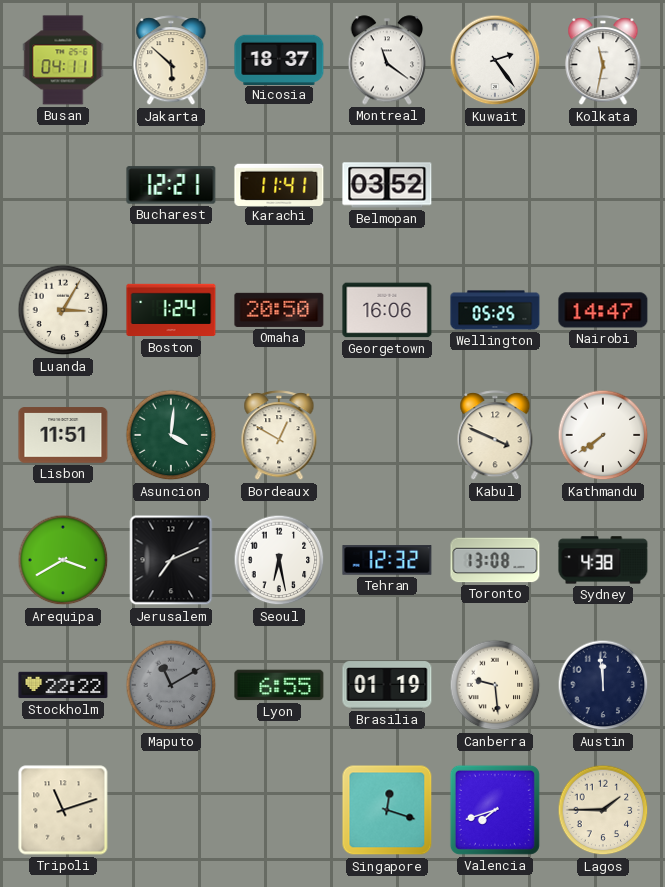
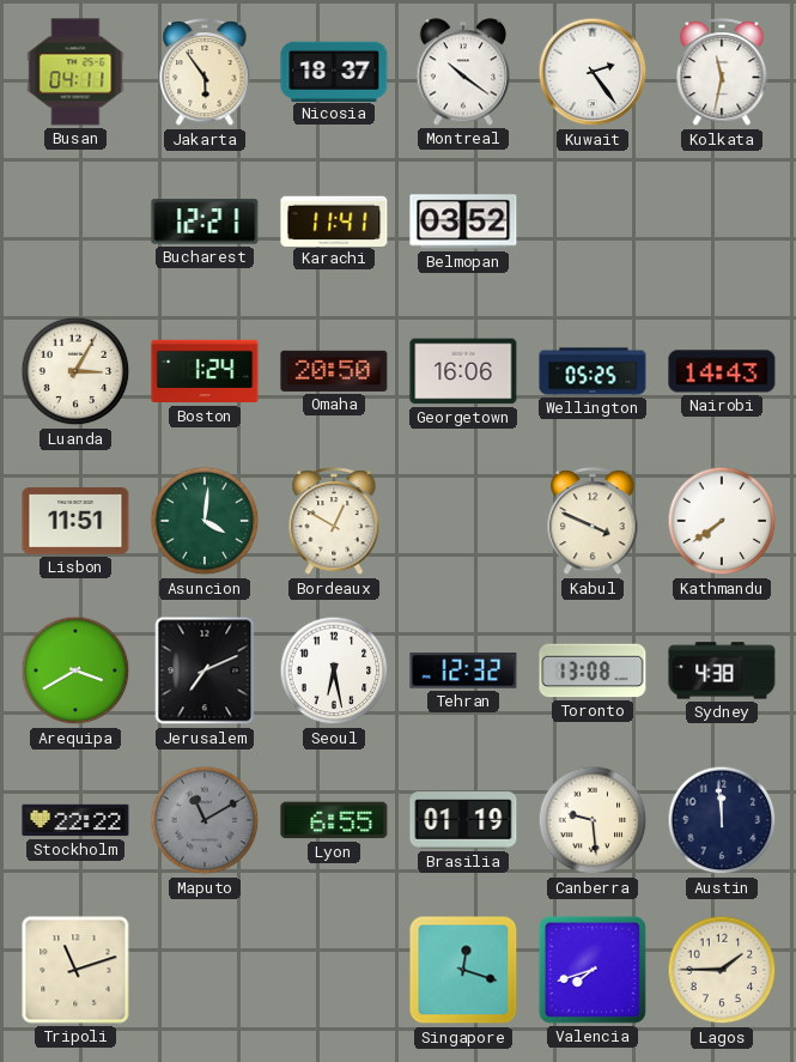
Jakarta: 5:52 -> 5:54
Montreal: 11:21 -> 10:21
Nairobi: 14:47 -> 14:43
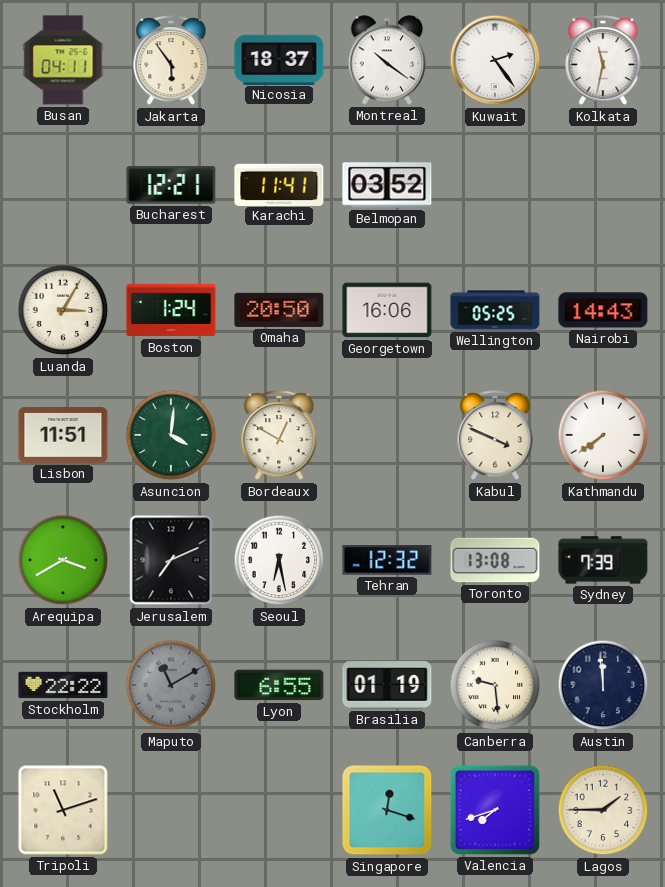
Sydney: 4:38 -> 7:39
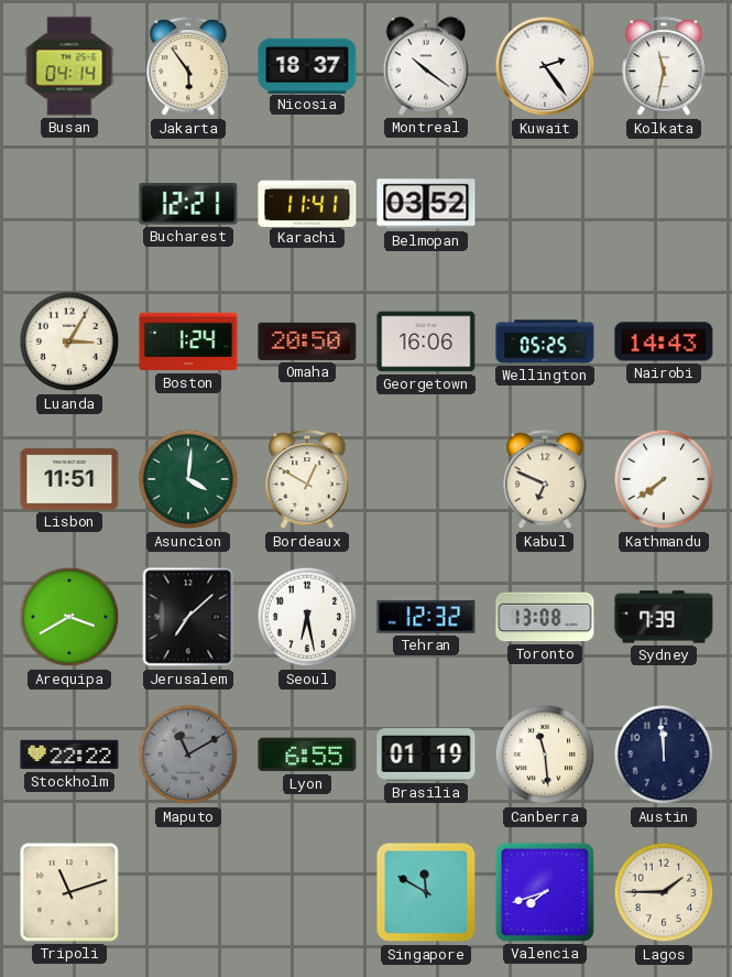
Busan: 04:11 -> 04:14
Kabul: 3:49 -> 6:49
Jerusalem: 7:11 -> 7:08
Canberra: 9:29 -> 11:29
Singapore: 12:18 -> 11:50
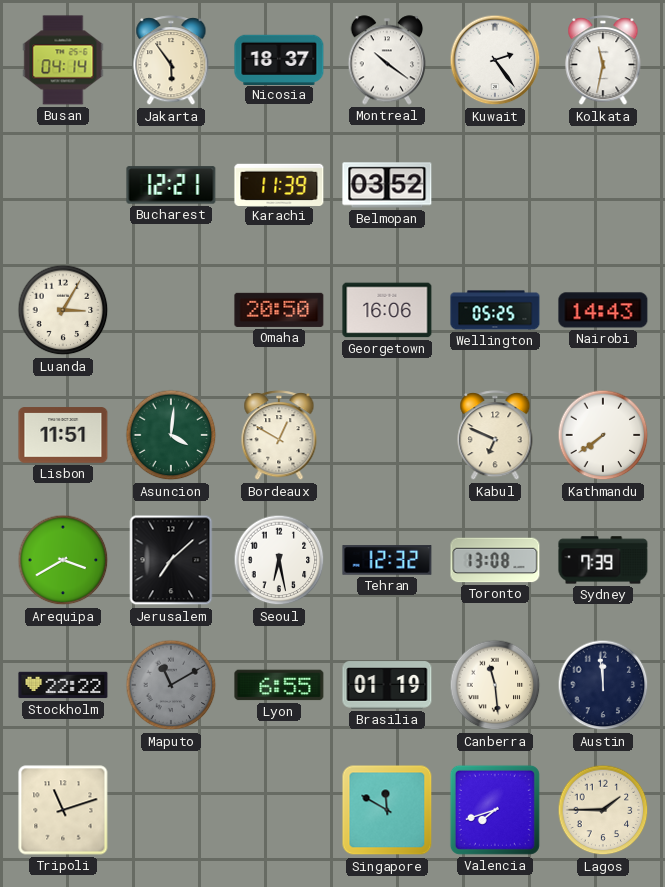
Karachi: 11:41 -> 11:39
Boston: 1:24 -> none
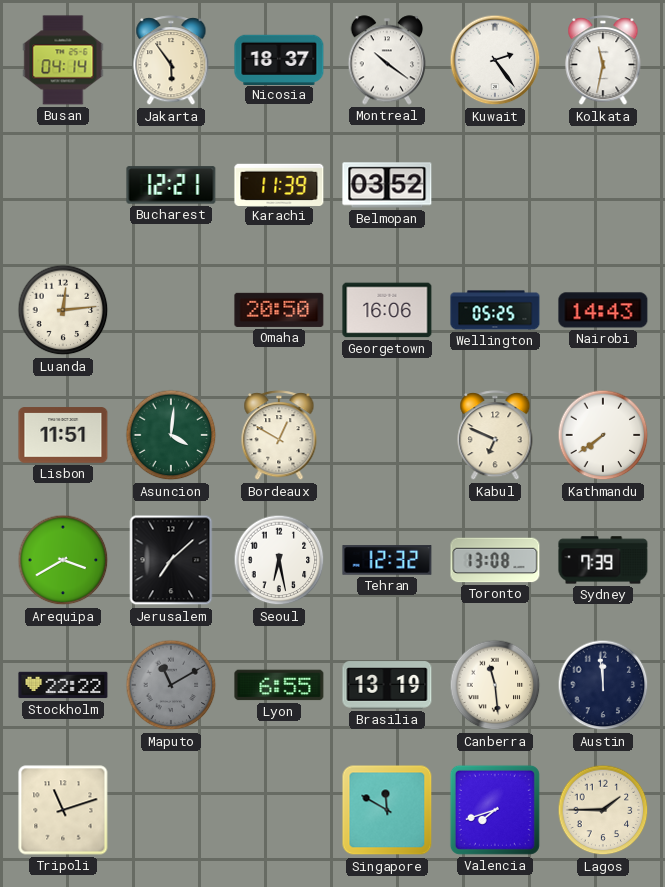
Luanda: 3:05 -> 12:14
Brasilia: 01:19 -> 13:19
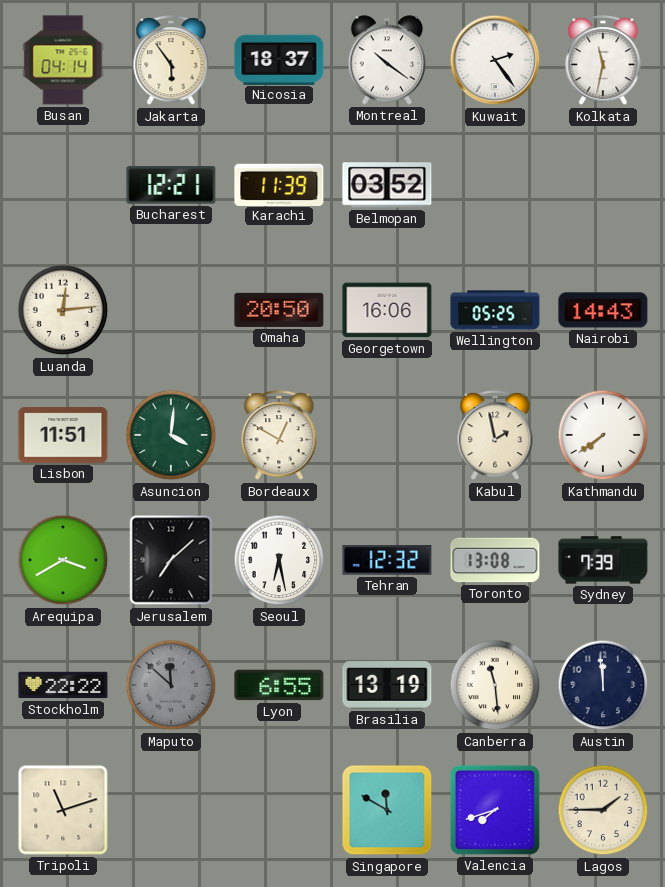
Kabul: 6:49 -> 1:58
Maputo: 11:10 -> 11:52
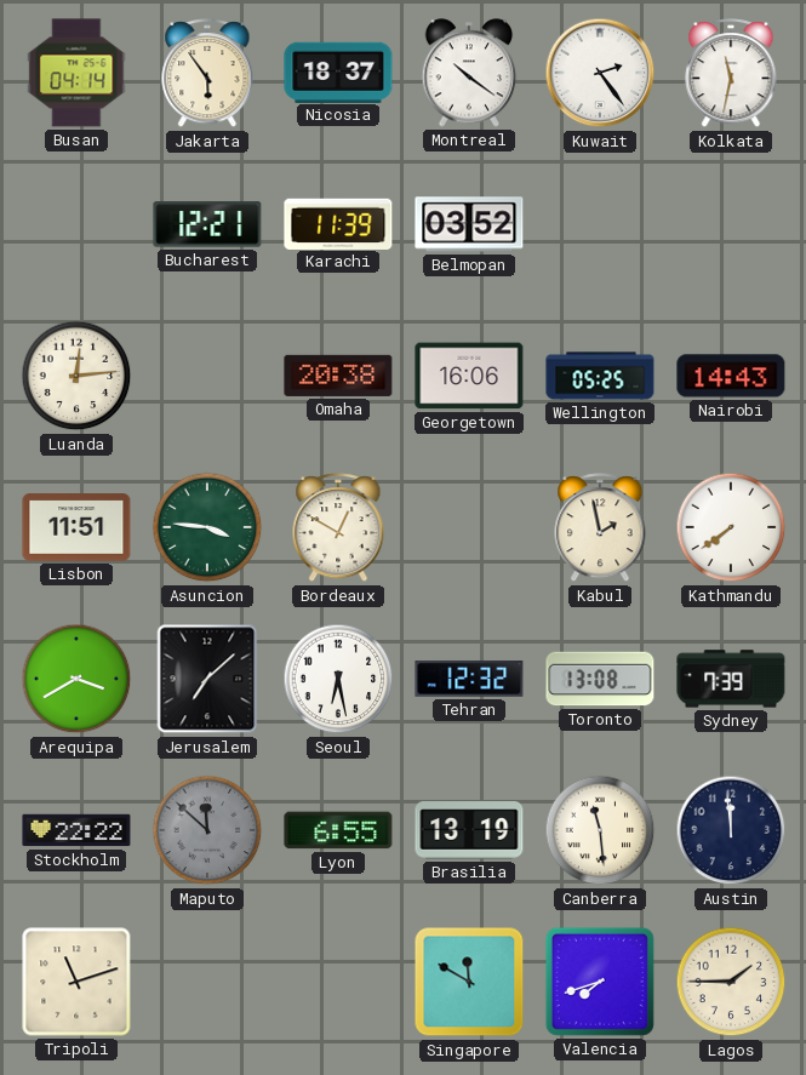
Omaha: 20:50 -> 20:38
Asuncion: 4:01 -> 3:46
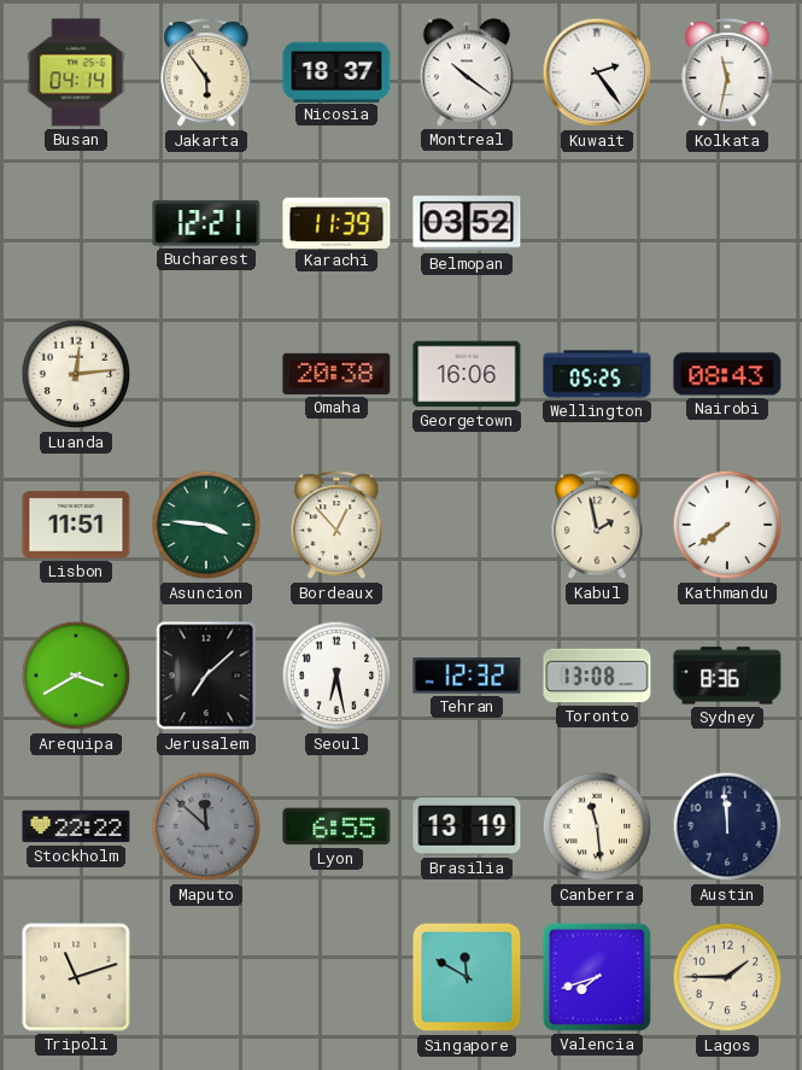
Nairobi: 14:43 -> 08:43
Bordeaux: 12:50 -> 12:53
Sydney: 7:39 -> 8:36
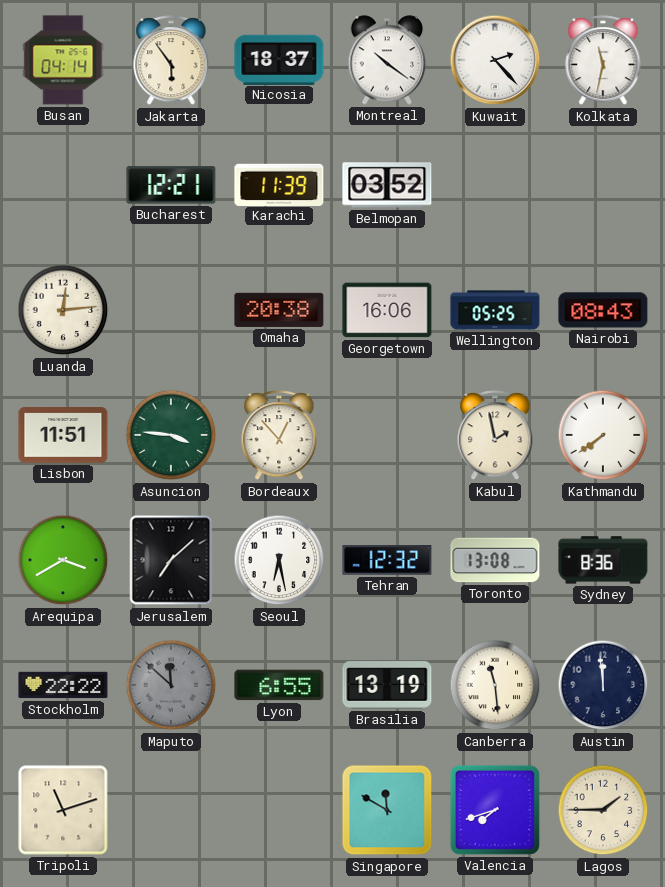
Kuwait: 2:24 -> 2:23
